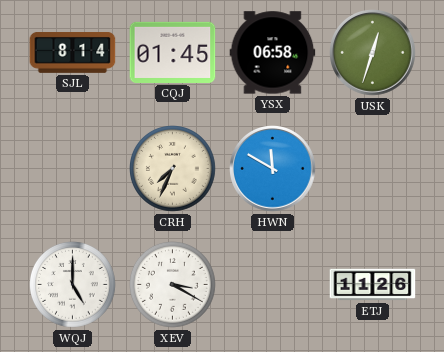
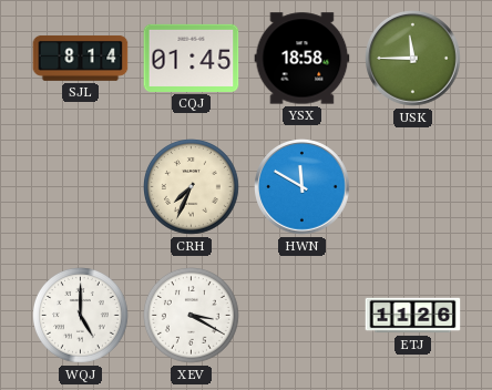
YSX: 06:58 -> 18:58
USK: 12:33 -> 11:45
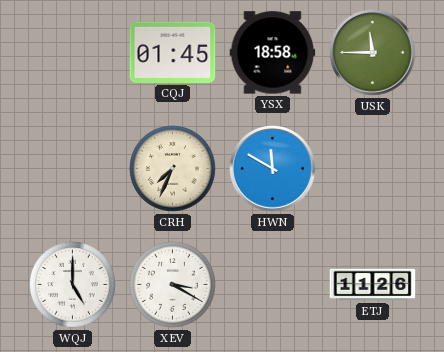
SJL: 8:14 -> none
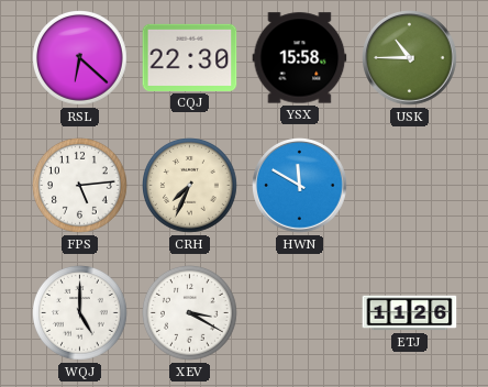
RSL: none -> 6:22
CQJ: 01:45 -> 22:30
YSX: 18:58 -> 15:58
USK: 11:45 -> 10:45
FPS: none -> 5:14
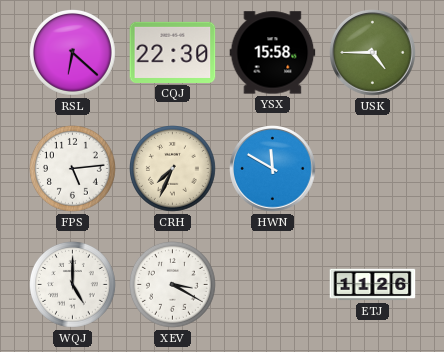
USK: 10:45 -> 4:45
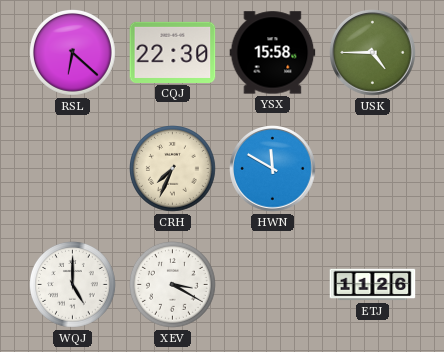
FPS: 5:14 -> none
